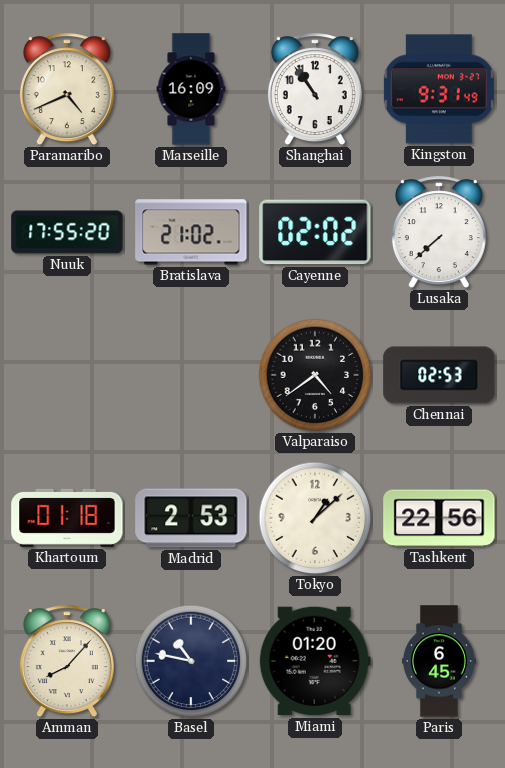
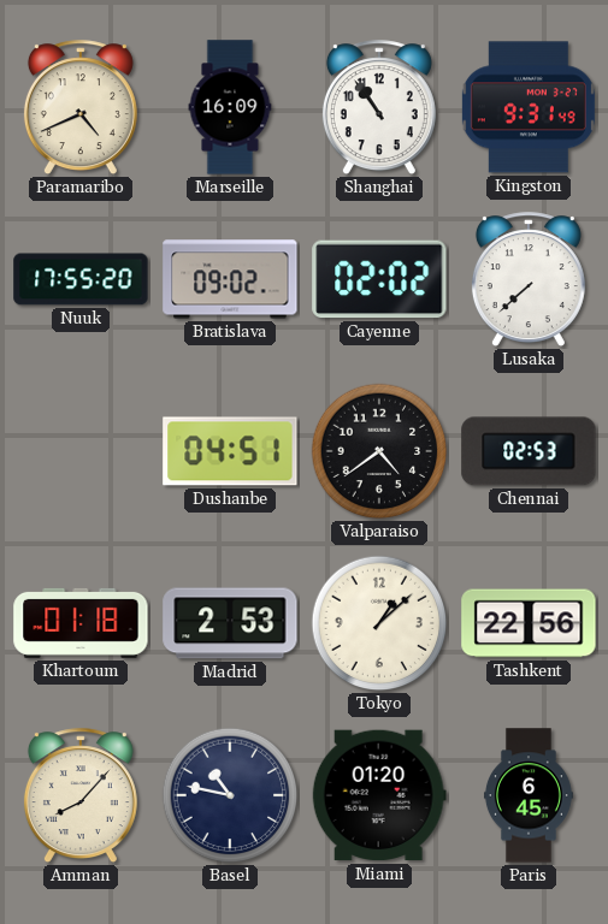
Bratislava: 21:02 -> 09:02
Dushanbe: none -> 04:51
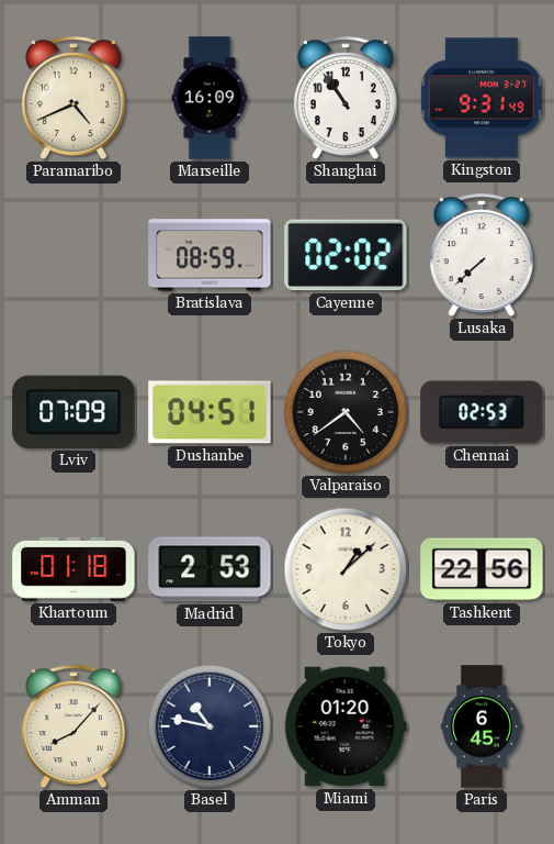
Nuuk: 17:55 -> none
Bratislava: 09:02 -> 08:59
Lviv: none -> 07:09
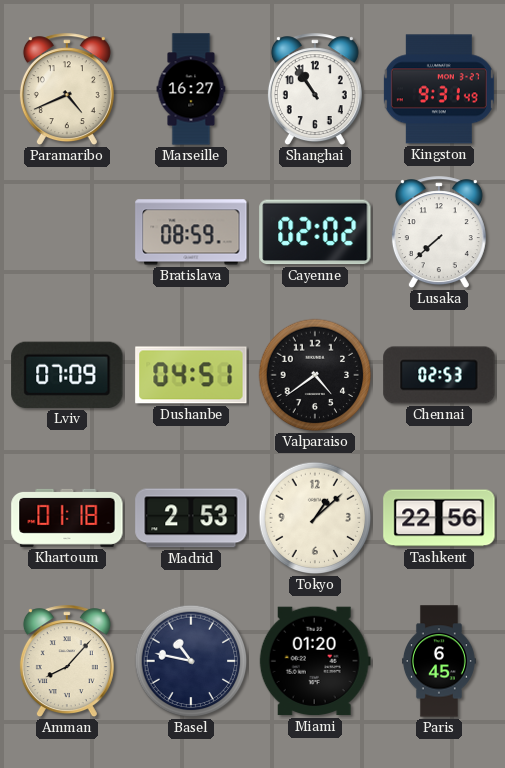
Marseille: 16:09 -> 16:27
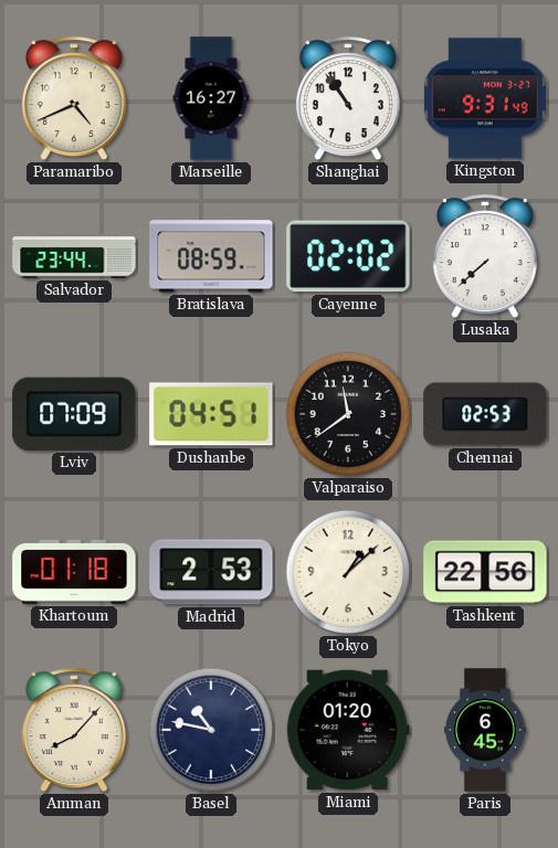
Salvador: none -> 23:44
Valparaiso: 4:39 -> 11:39
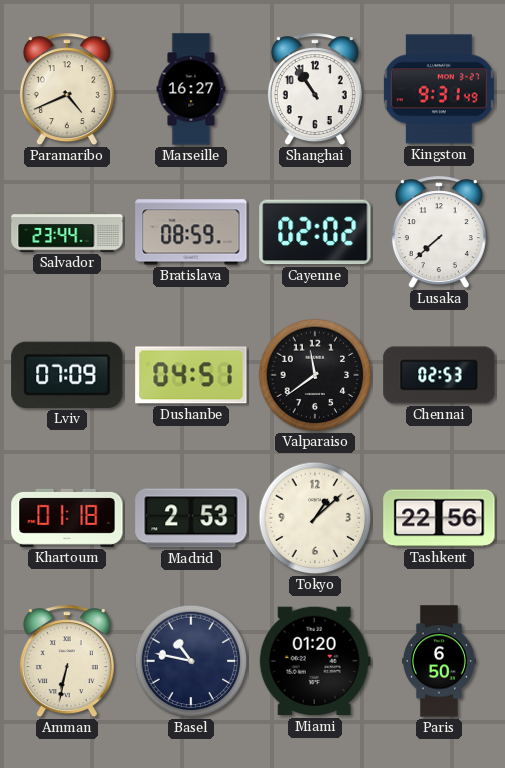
Amman: 8:07 -> 6:32
Paris: 6:45 -> 6:50
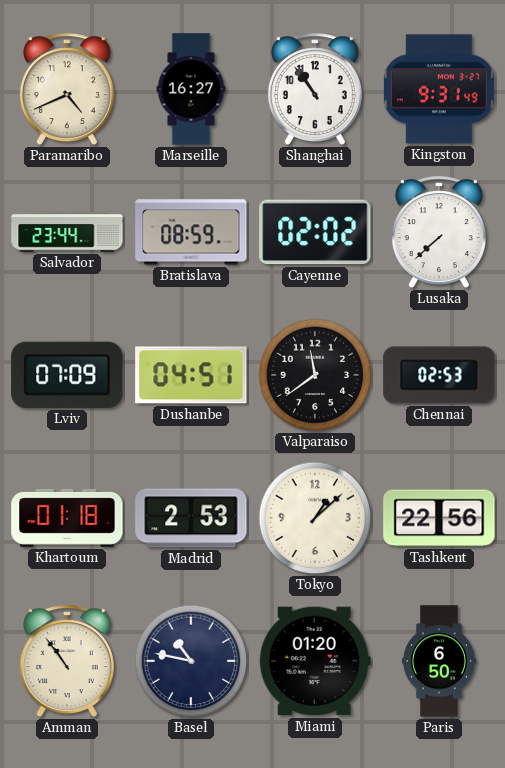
Amman: 6:32 -> 10:54
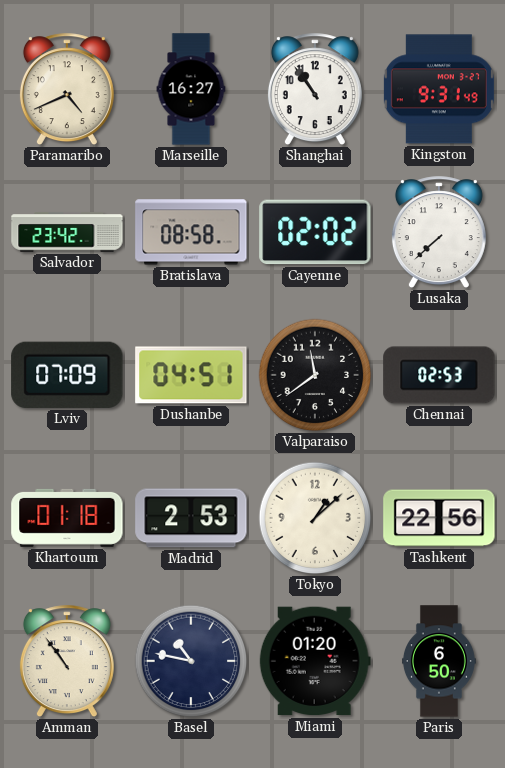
Salvador: 23:44 -> 23:42
Bratislava: 08:59 -> 08:58
